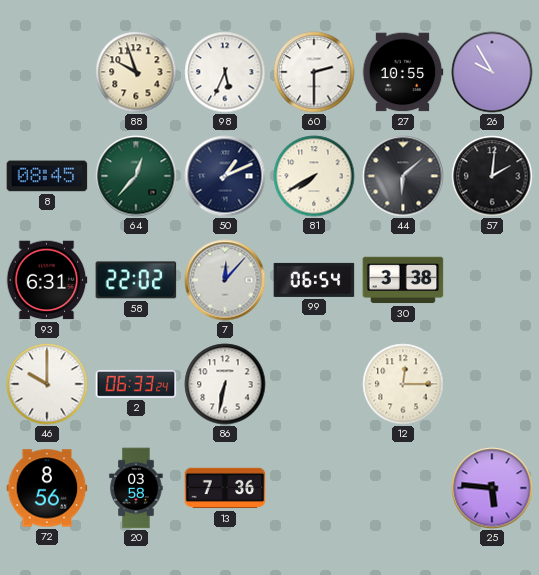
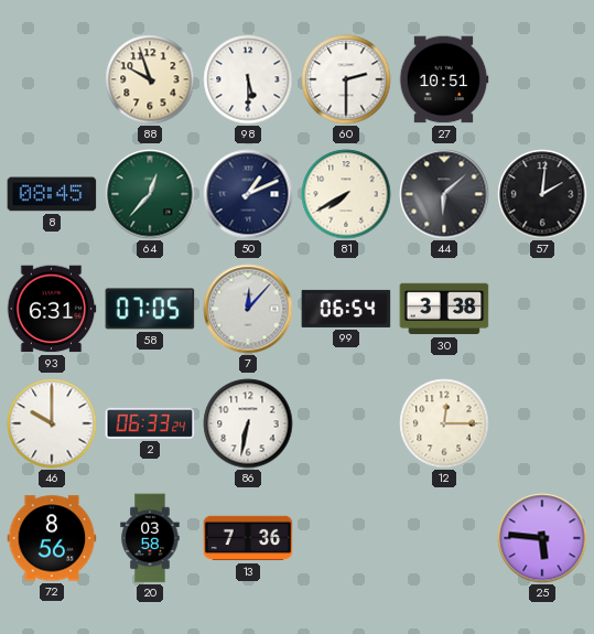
98: 5:34 -> 5:30
27: 10:55 -> 10:51
26: 9:55 -> none
58: 22:02 -> 07:05
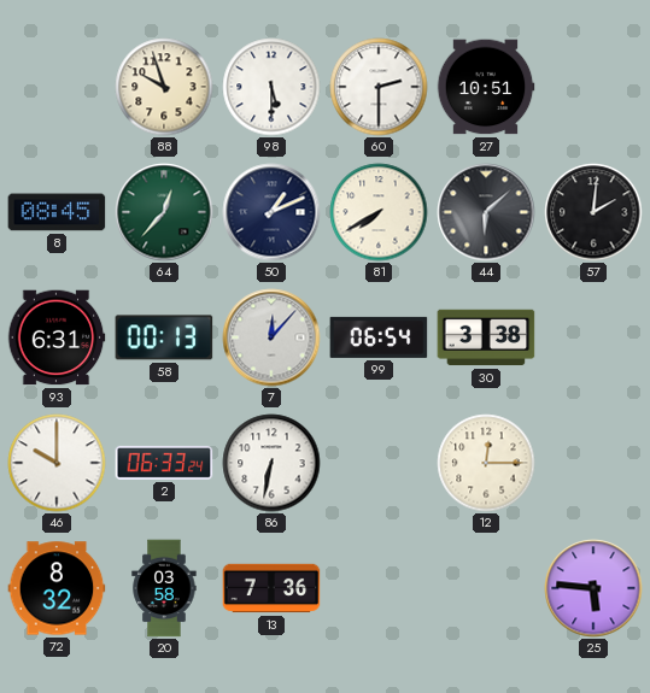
58: 07:05 -> 00:13
72: 8:56 -> 8:32
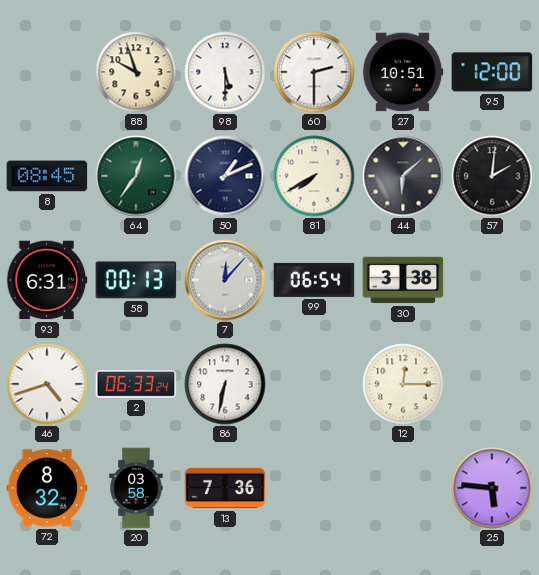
95: none -> 12:00
64: 12:37 -> 12:36
46: 10:00 -> 4:42
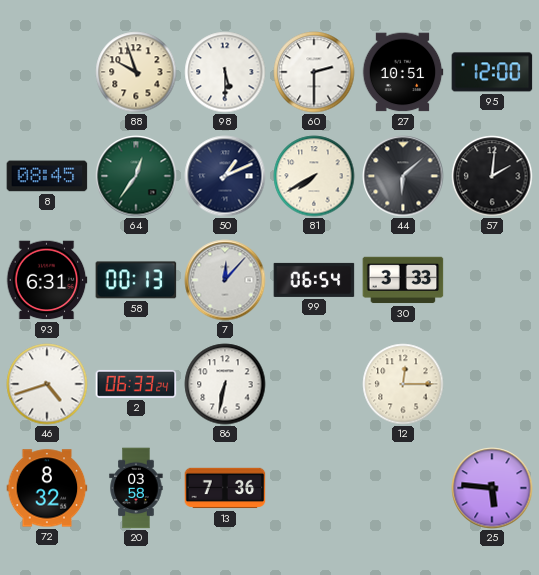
30: 3:38 -> 3:33
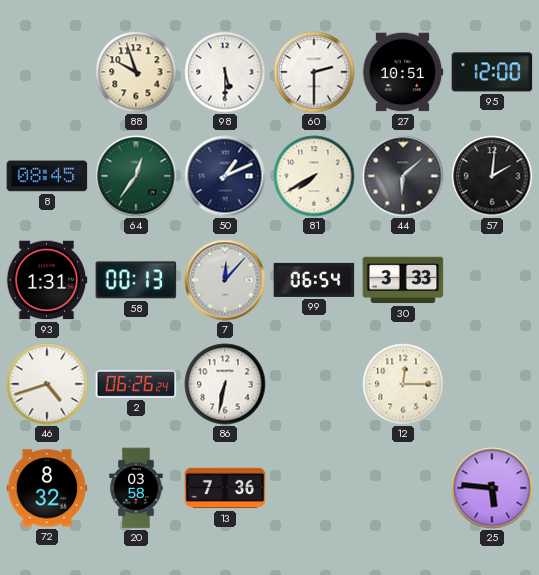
93: 6:31 -> 1:31
2: 06:33 -> 06:26
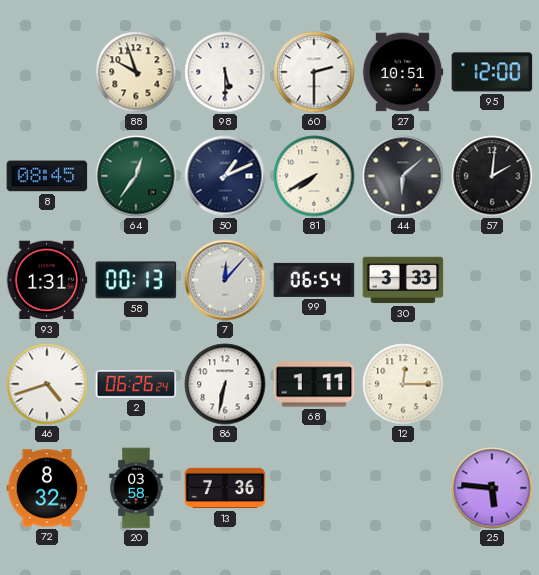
68: none -> 1:11
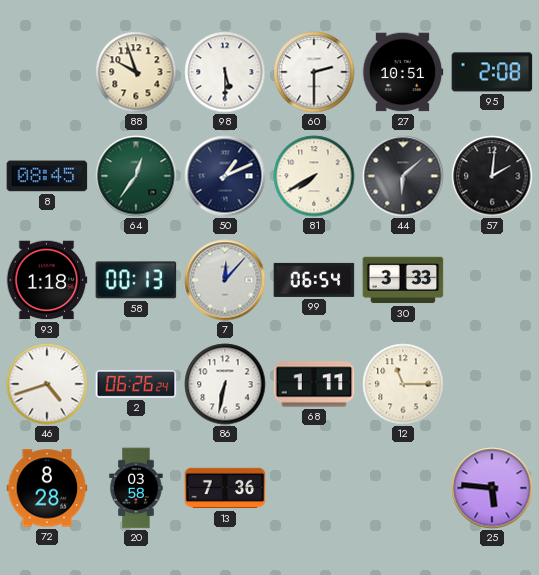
95: 12:00 -> 2:08
93: 1:31 -> 1:18
12: 12:15 -> 11:15
72: 8:32 -> 8:28
